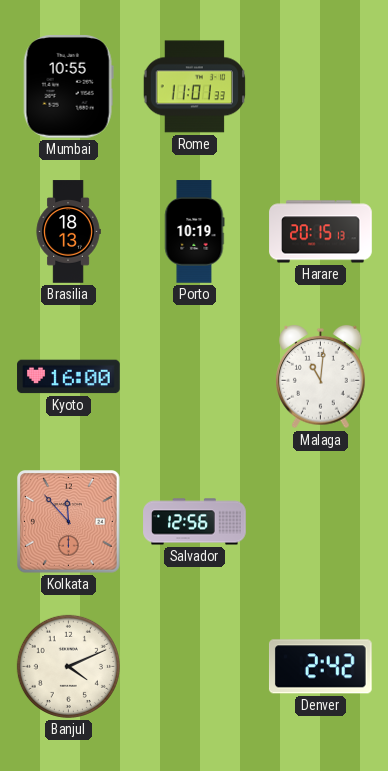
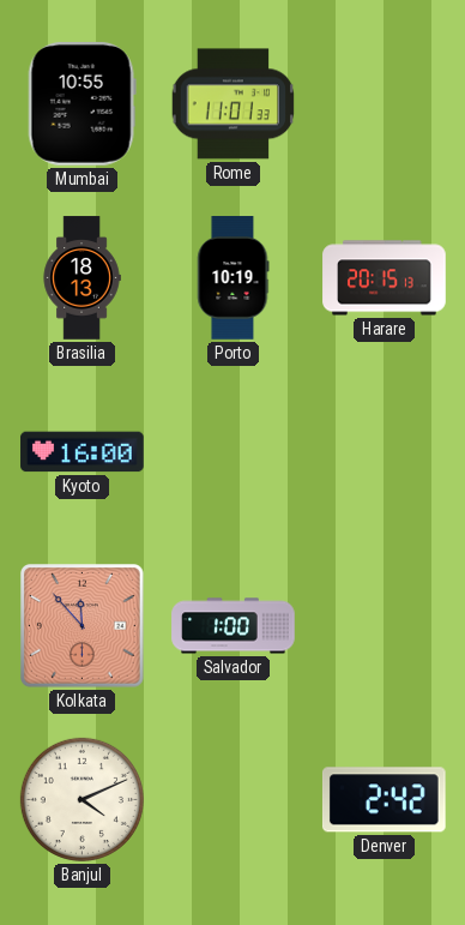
Malaga: 11:01 -> none
Salvador: 12:56 -> 1:00
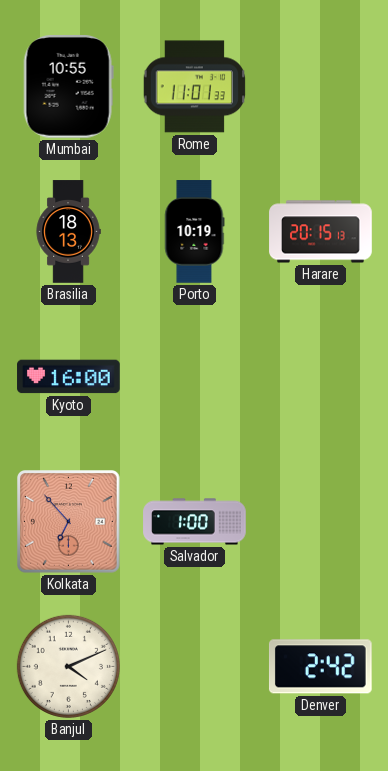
Kolkata: 11:53 -> 6:53
